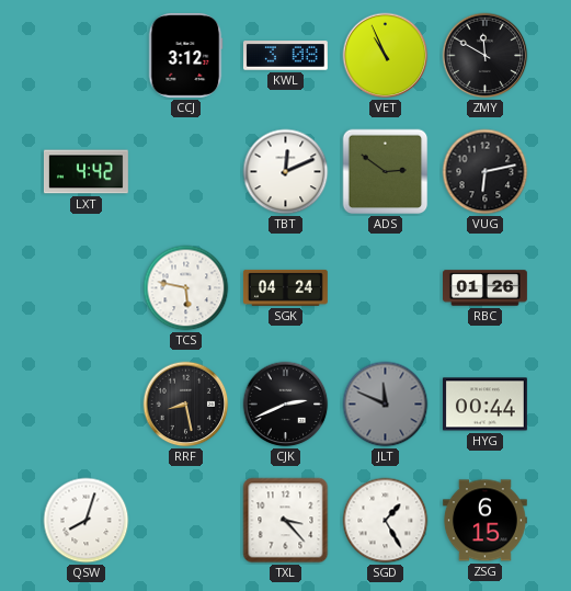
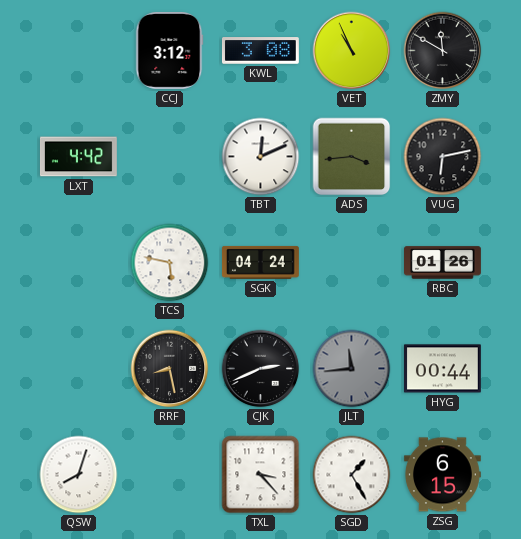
ADS: 2:51 -> 3:44
JLT: 11:49 -> 11:44
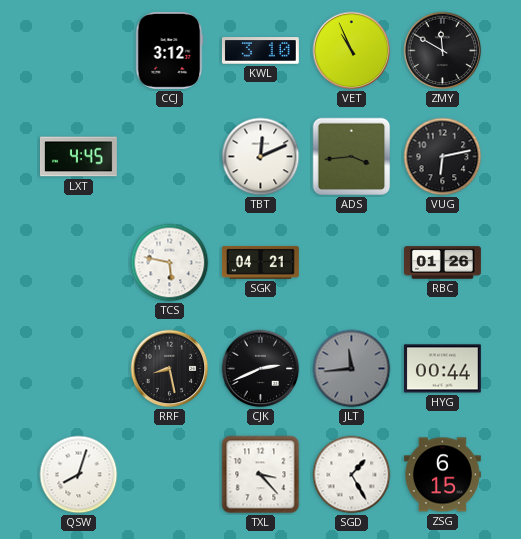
KWL: 3:08 -> 3:10
LXT: 4:42 -> 4:45
SGK: 04:24 -> 04:21
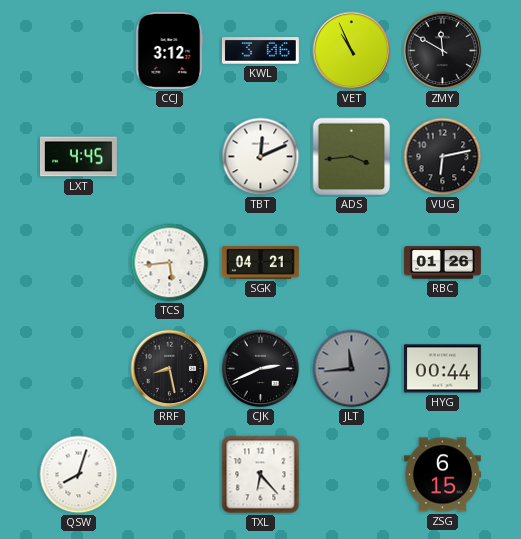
KWL: 3:10 -> 3:06
TCS: 5:47 -> 5:44
TXL: 3:23 -> 6:23
SGD: 1:25 -> none
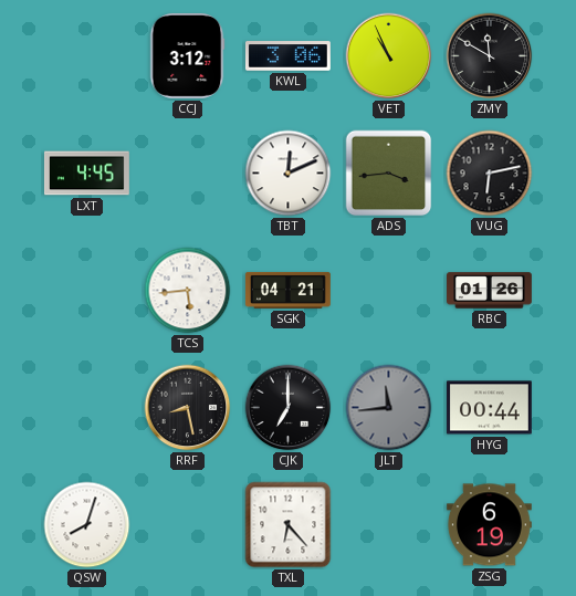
CJK: 2:41 -> 7:00
ZSG: 6:15 -> 6:19
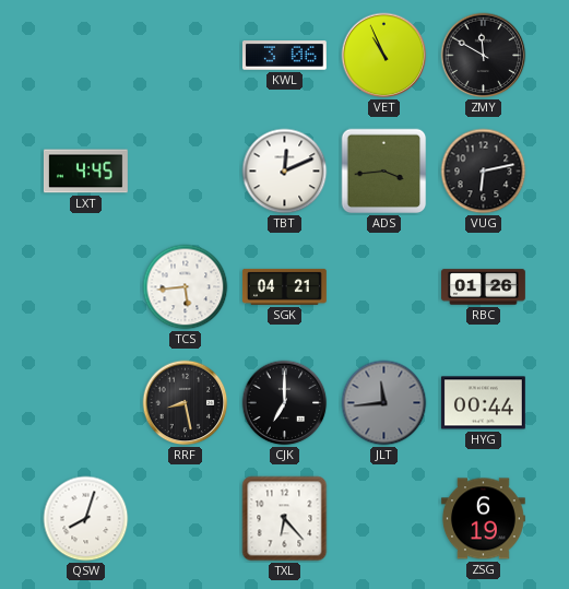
CCJ: 3:12 -> none
